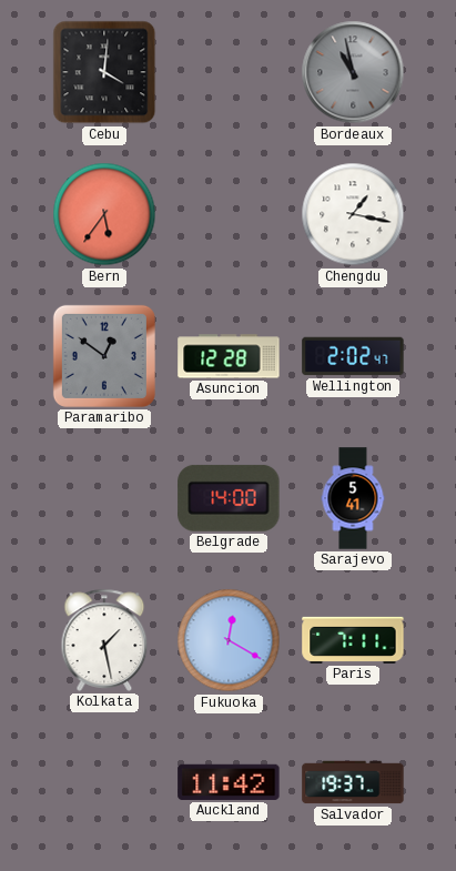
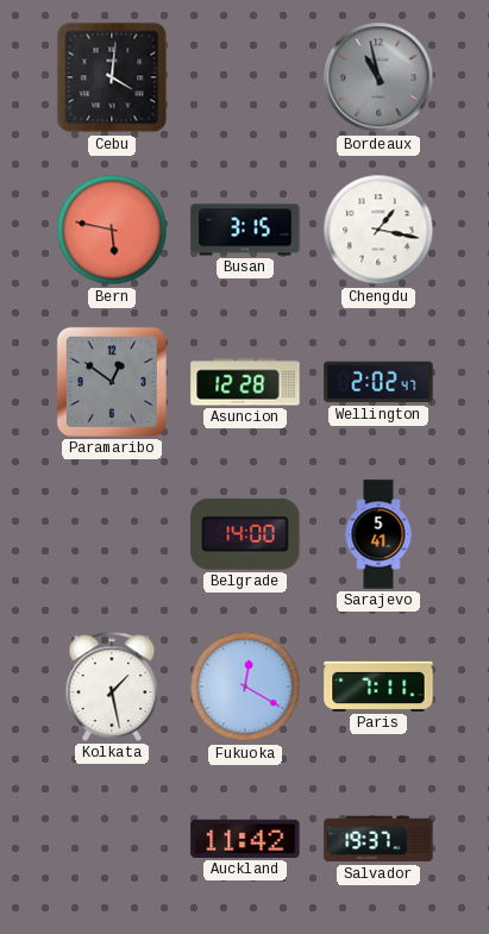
Bern: 5:36 -> 5:47
Busan: none -> 3:15
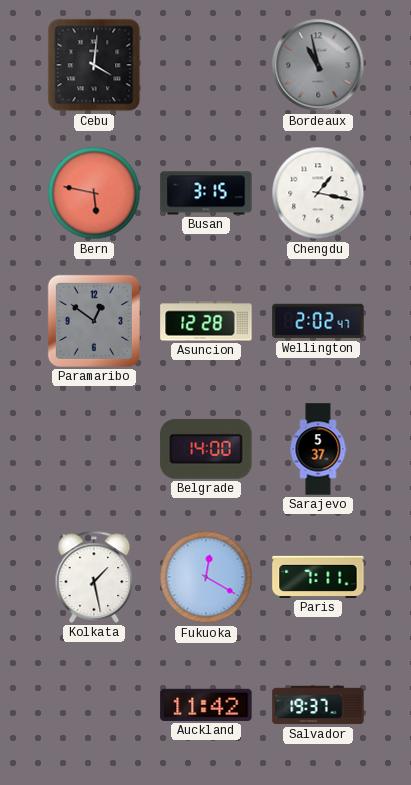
Sarajevo: 5:41 -> 5:37
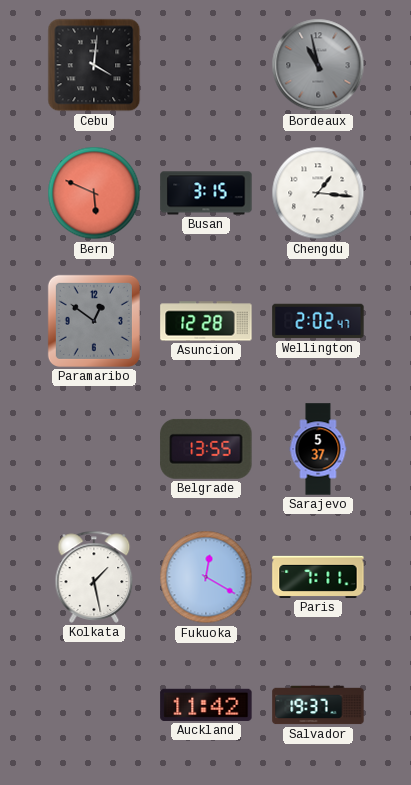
Bern: 5:47 -> 5:49
Chengdu: 1:17 -> 1:16
Belgrade: 14:00 -> 13:55
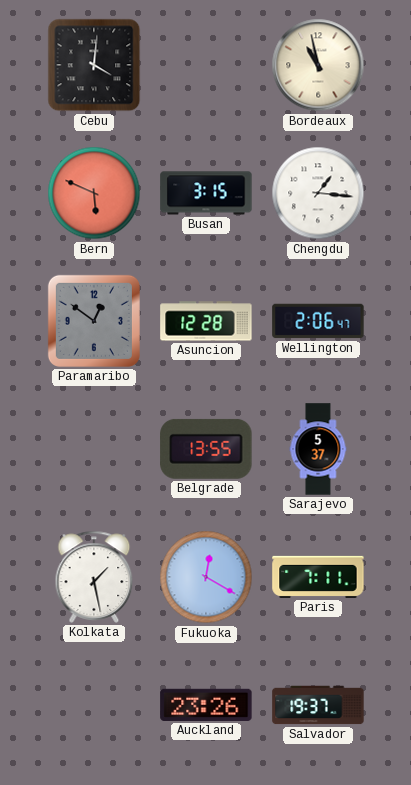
Bordeaux dial: grey -> cream
Wellington: 2:02 -> 2:06
Auckland: 11:42 -> 23:26
